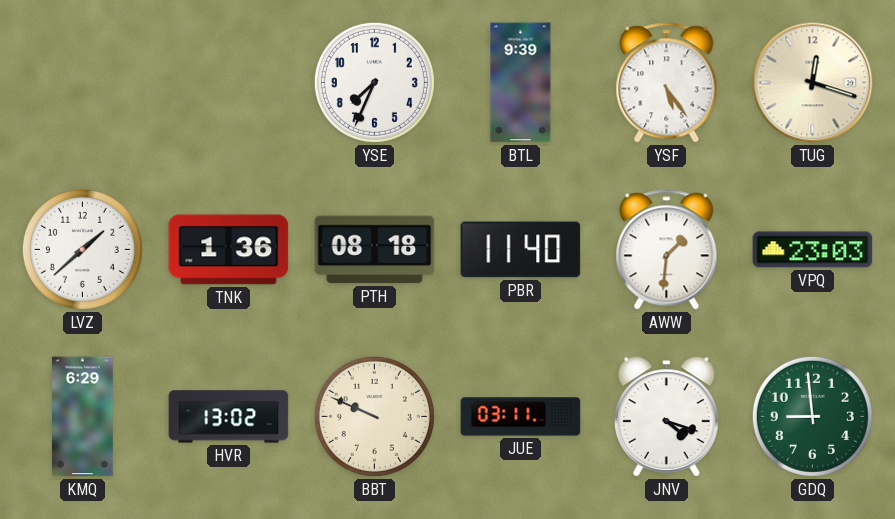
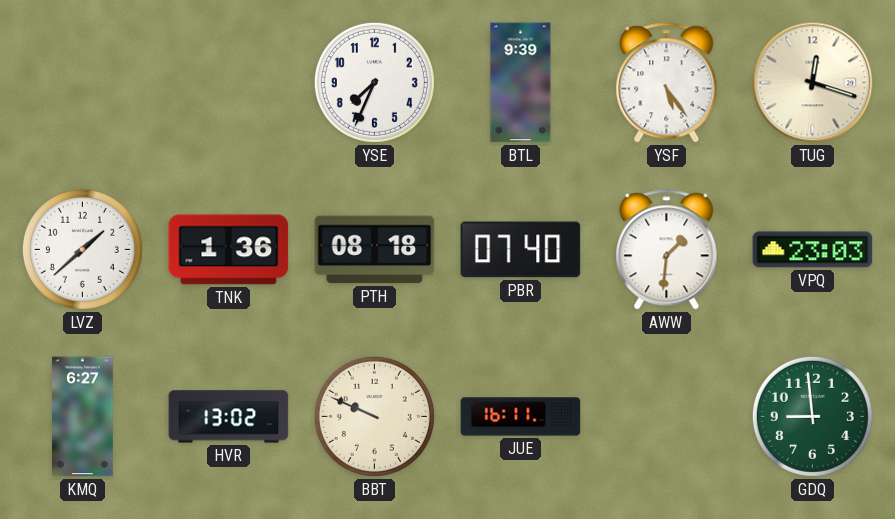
PBR: 11:40 -> 07:40
KMQ: 6:29 -> 6:27
JUE: 03:11 -> 16:11
JNV: 4:18 -> none
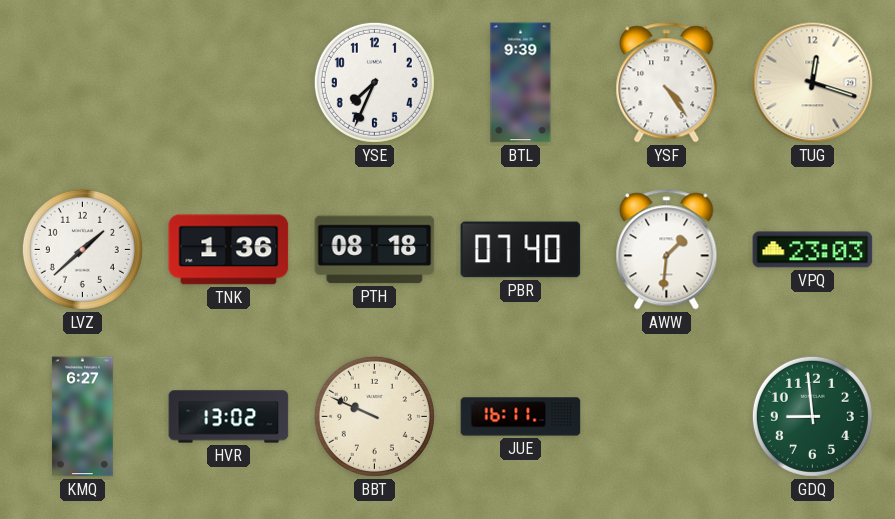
YSF: 5:24 -> 4:24
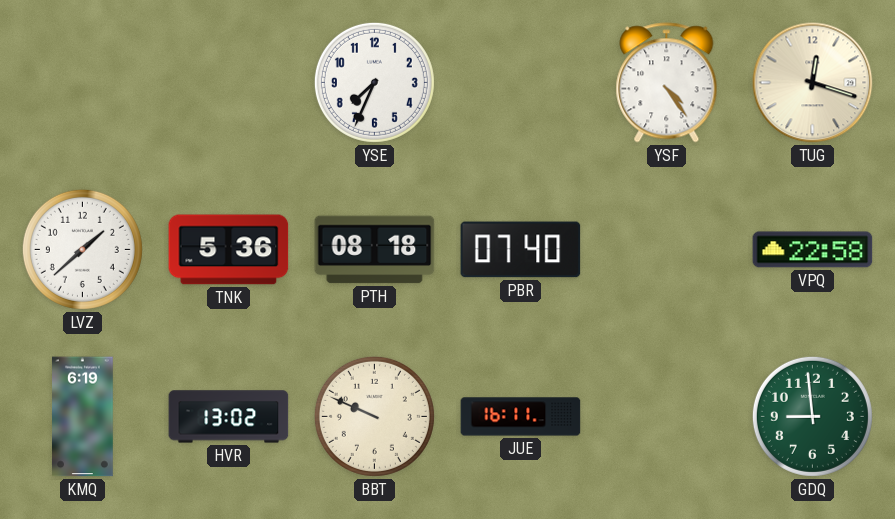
BTL: 9:39 -> none
TNK: 1:36 -> 5:36
AWW: 1:31 -> none
VPQ: 23:03 -> 22:58
KMQ: 6:27 -> 6:19
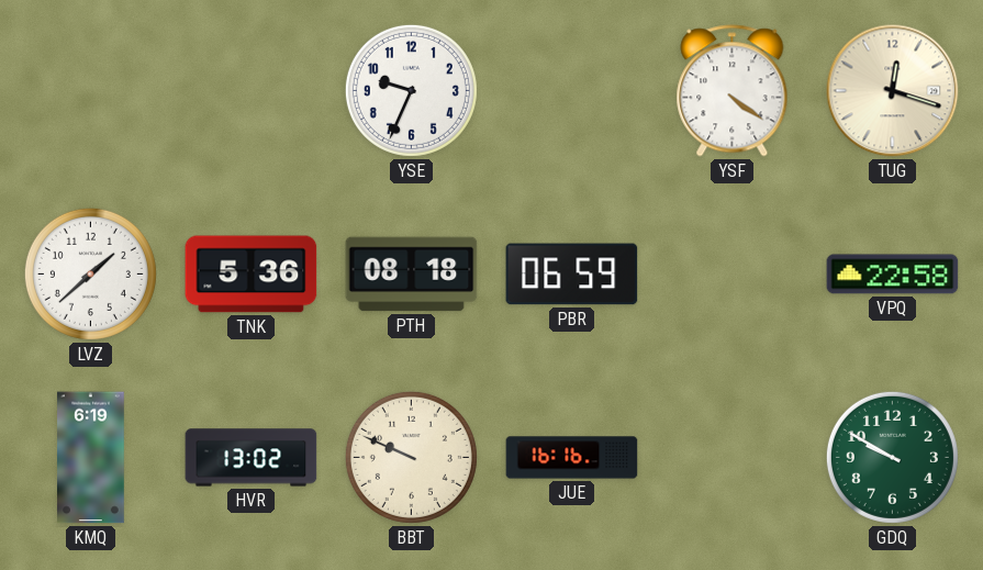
YSE: 7:34 -> 9:34
YSF: 4:24 -> 4:21
PBR: 07:40 -> 06:59
JUE: 16:11 -> 16:16
GDQ: 8:59 -> 9:50
